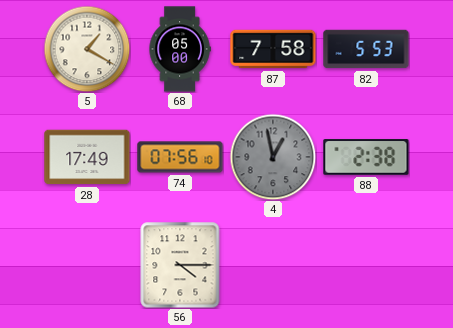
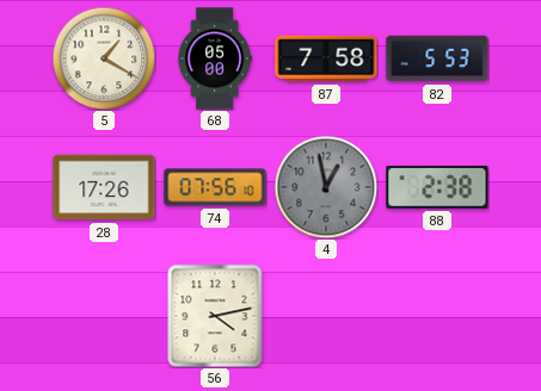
28: 17:49 -> 17:26
56: 4:15 -> 4:13
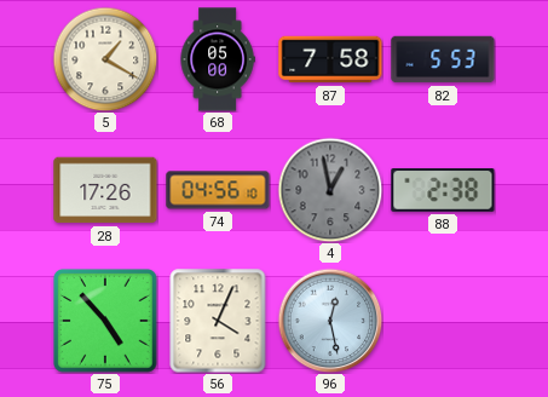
74: 07:56 -> 04:56
75: none -> 4:53
56: 4:13 -> 4:04
96: none -> 12:28
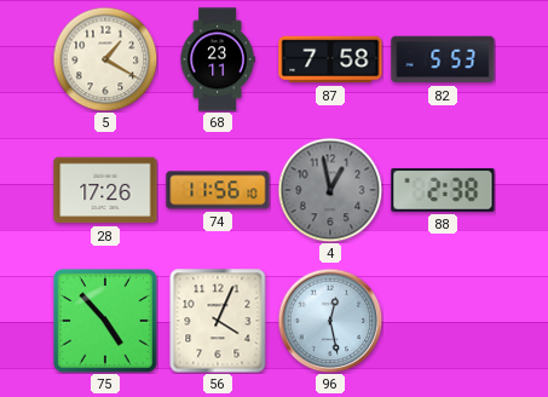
68: 05:00 -> 23:11
74: 04:56 -> 11:56
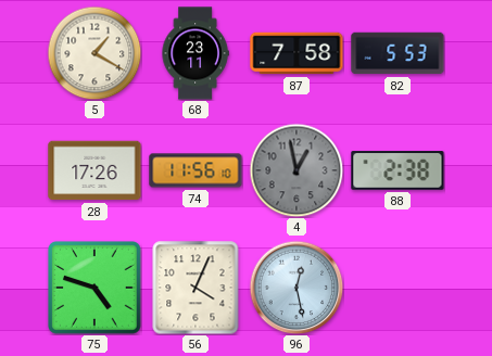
75: 4:53 -> 4:48
